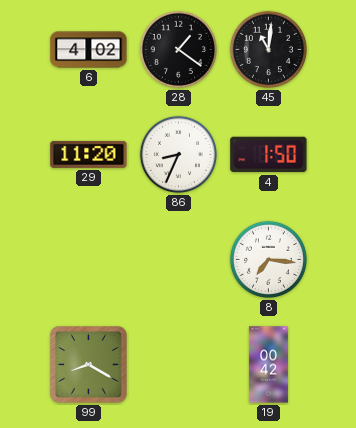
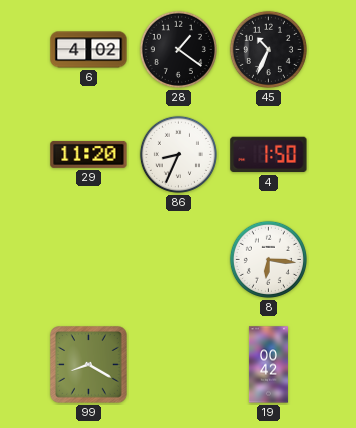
45: 11:01 -> 10:34
8: 7:16 -> 6:16
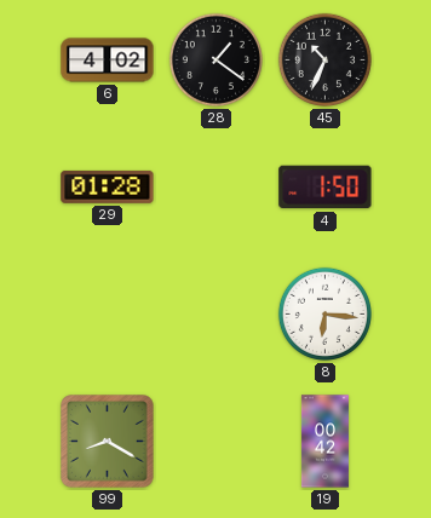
29: 11:20 -> 01:28
86: 8:34 -> none
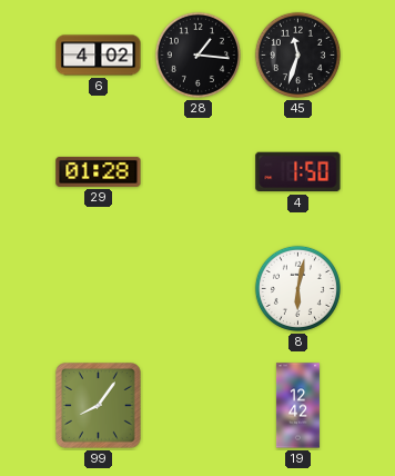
28: 1:21 -> 1:16
45: 10:34 -> 11:33
8: 6:16 -> 6:02
99: 8:20 -> 8:06
19: 00:42 -> 12:42
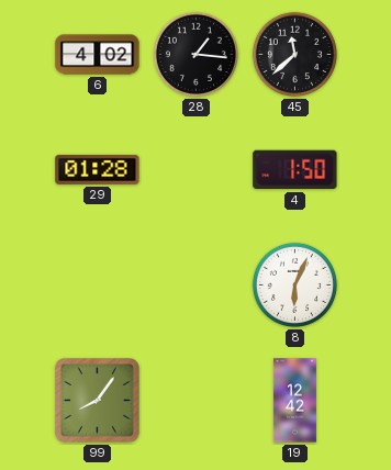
45: 11:33 -> 11:38
8: 6:02 -> 6:04
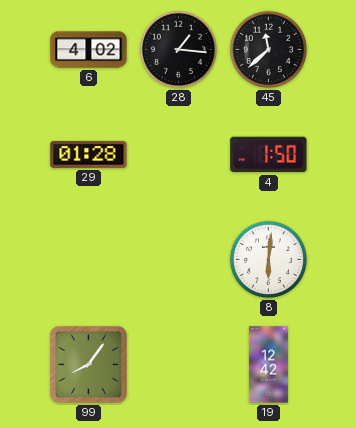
8: 6:04 -> 6:01
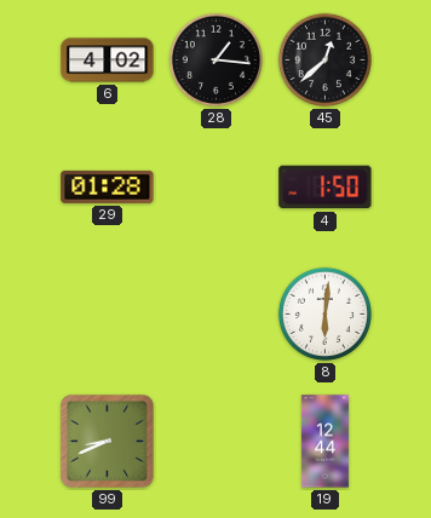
45: 11:38 -> 12:38
99: 8:06 -> 8:41
19: 12:42 -> 12:44
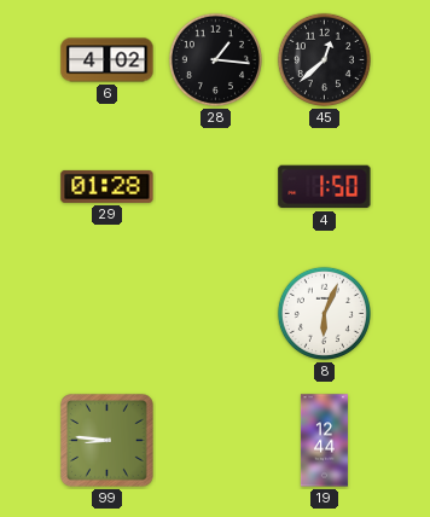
8: 6:01 -> 6:04
99: 8:41 -> 8:46
